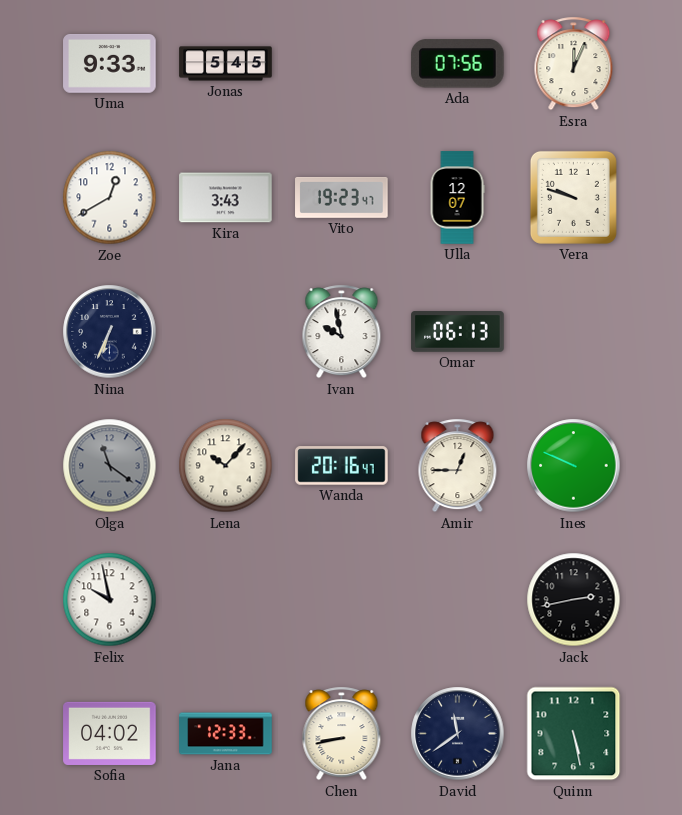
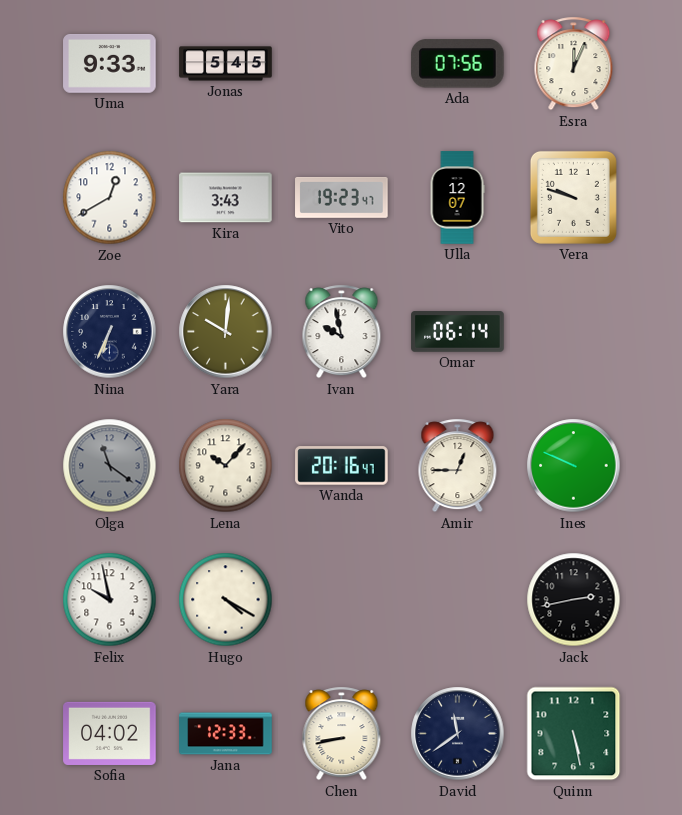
Yara: none -> 10:01
Omar: 06:13 -> 06:14
Hugo: none -> 4:20
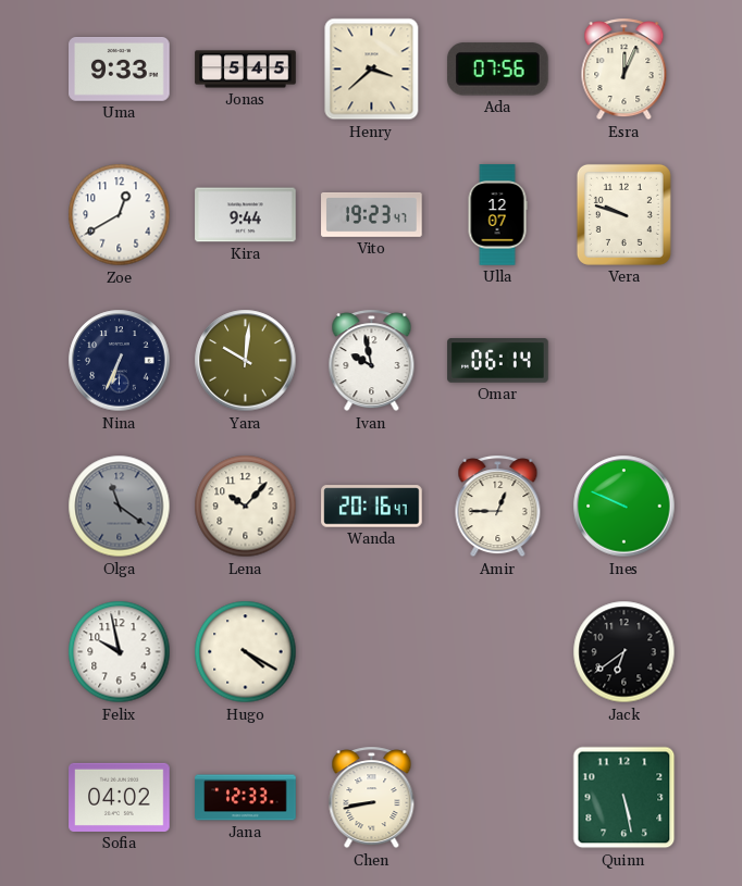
Henry: none -> 3:38
Kira: 3:43 -> 9:44
Jack: 2:43 -> 6:39
David: 11:39 -> none
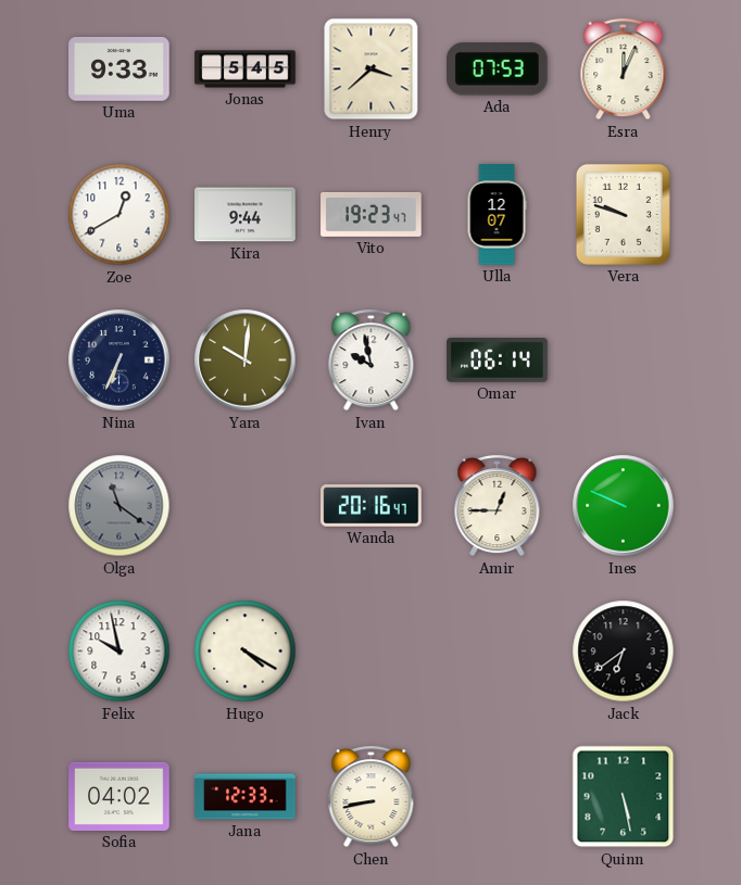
Ada: 07:56 -> 07:53
Lena: 10:07 -> none
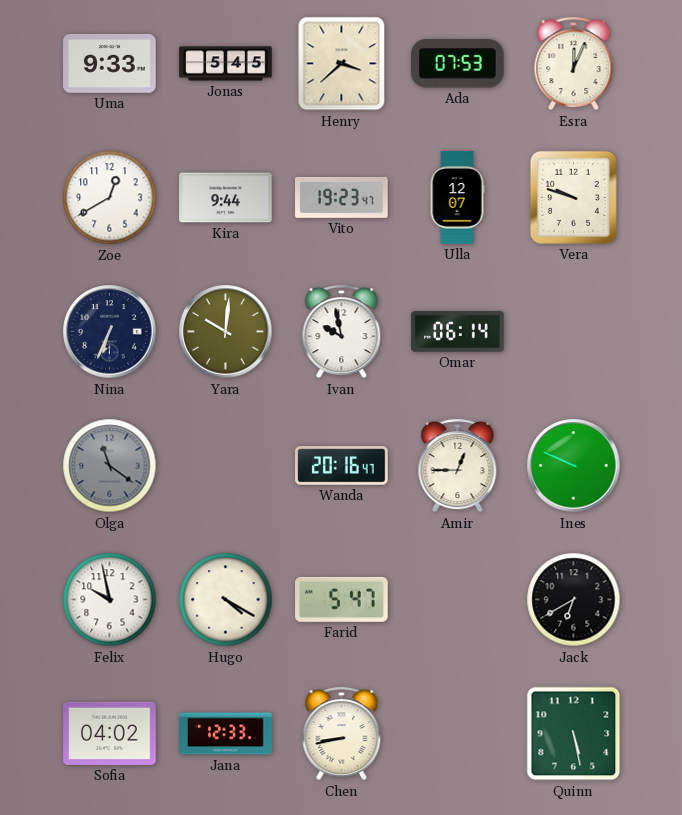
Farid: none -> 5:47
Jack: 6:39 -> 6:40
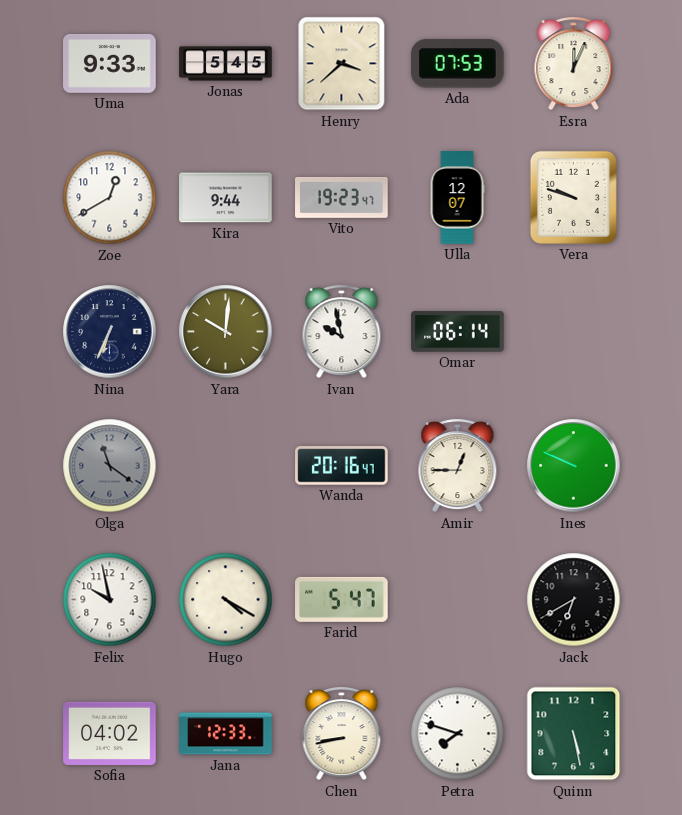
Petra: none -> 7:48
